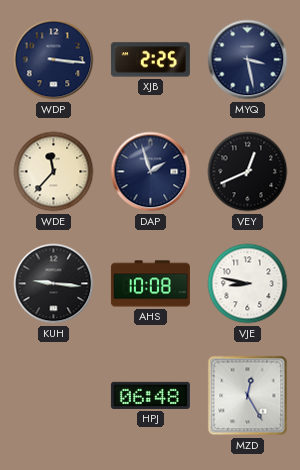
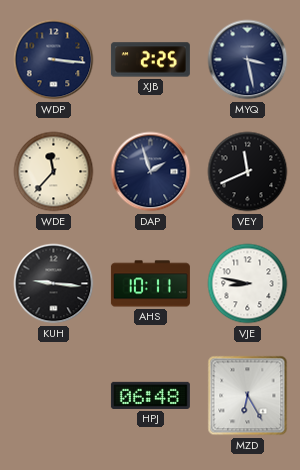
VEY: 12:41 -> 11:41
AHS: 10:08 -> 10:11
MZD: 12:25 -> 6:25
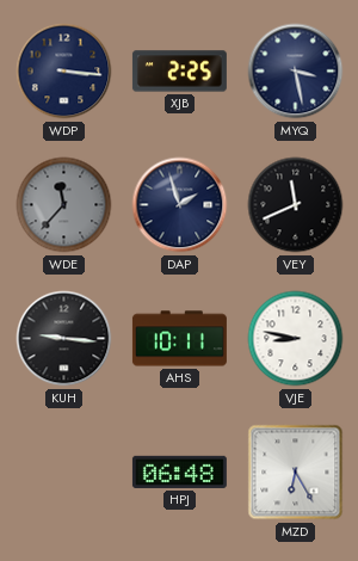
WDE dial: cream -> grey
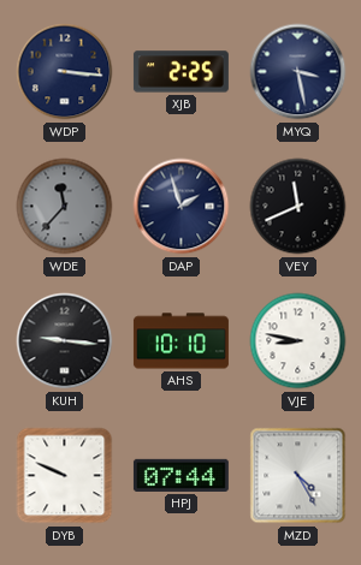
AHS: 10:11 -> 10:10
DYB: none -> 9:49
HPJ: 06:48 -> 07:44
MZD: 6:25 -> 4:25
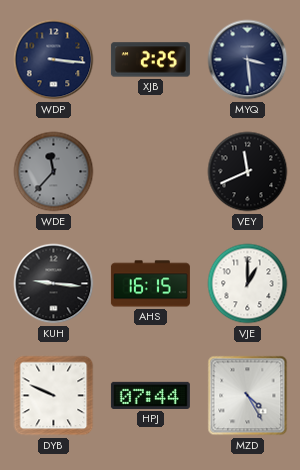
MYQ: 3:28 -> 3:29
DAP: 1:57 -> none
AHS: 10:10 -> 16:15
VJE: 8:47 -> 1:00
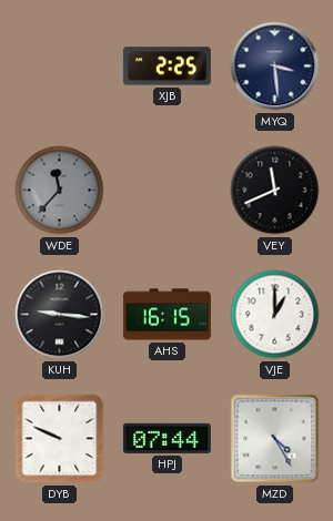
WDP: 3:16 -> none
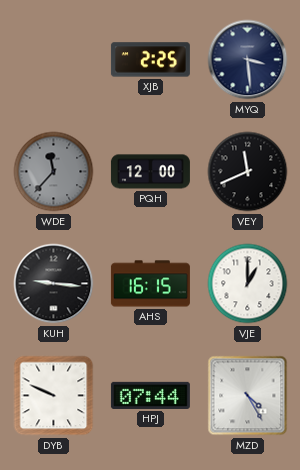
PQH: none -> 12:00
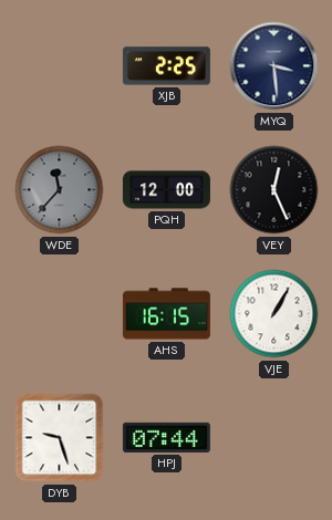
VEY: 11:41 -> 12:26
KUH: 9:16 -> none
VJE: 1:00 -> 1:05
DYB: 9:49 -> 9:27
MZD: 4:25 -> none
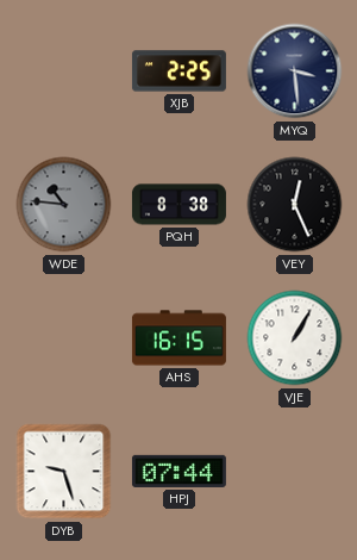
WDE: 11:37 -> 10:46
PQH: 12:00 -> 8:38
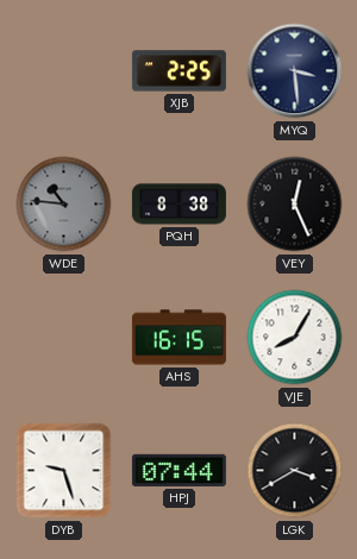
VJE: 1:05 -> 8:05
LGK: none -> 3:40
